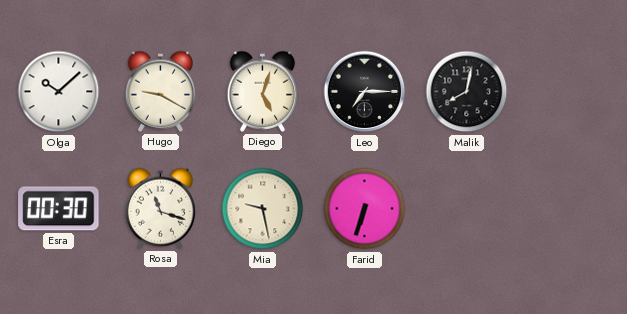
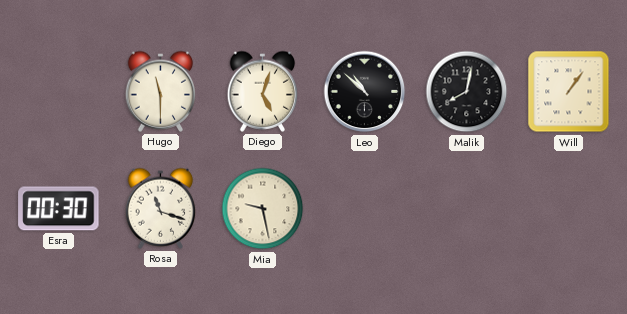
Olga: 10:08 -> none
Hugo: 9:20 -> 11:30
Leo: 7:15 -> 10:52
Will: none -> 1:06
Farid: 6:33 -> none
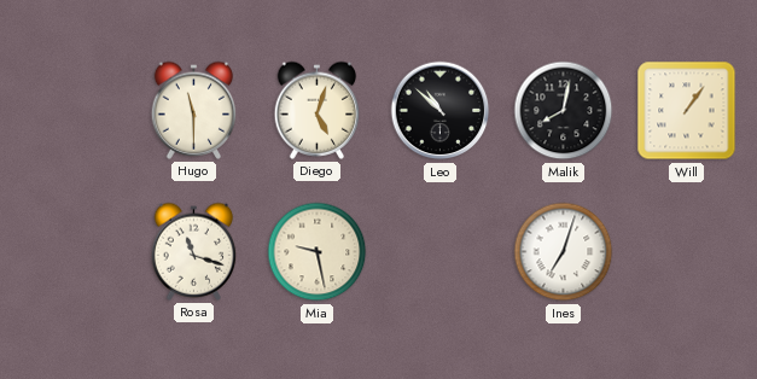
Esra: 00:30 -> none
Ines: none -> 7:03
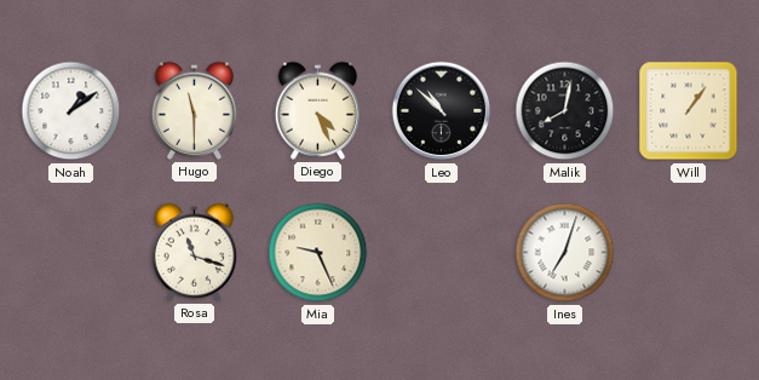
Noah: none -> 1:09
Diego: 5:03 -> 4:26
Mia: 9:28 -> 9:26
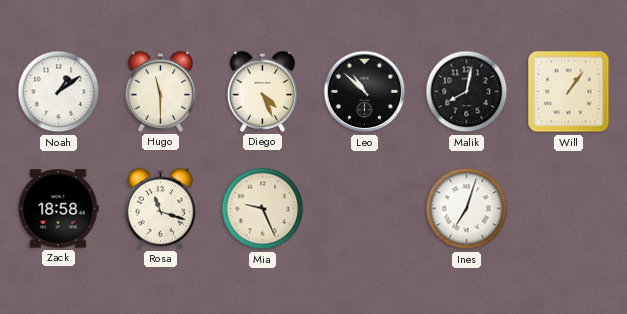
Zack: none -> 18:58
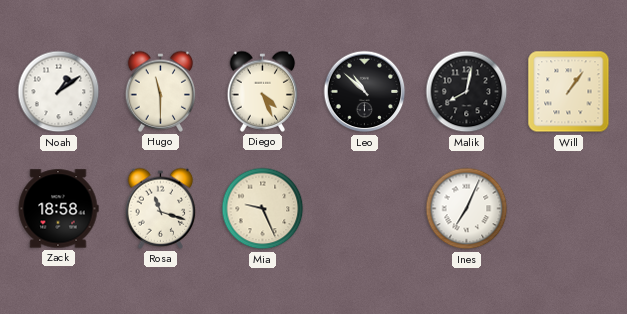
Ines: 7:03 -> 7:04
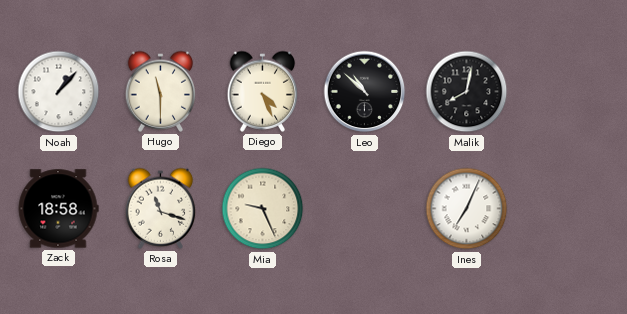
Noah: 1:09 -> 1:07
Will: 1:06 -> none
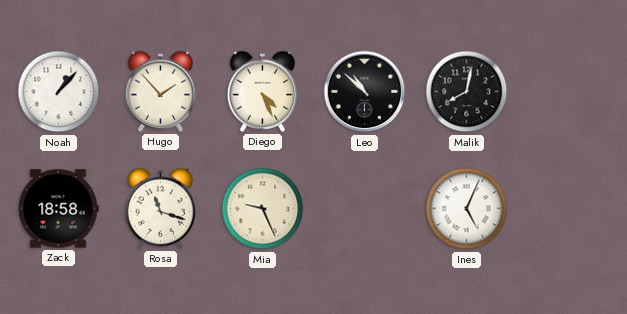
Hugo: 11:30 -> 1:53
Ines: 7:04 -> 5:04
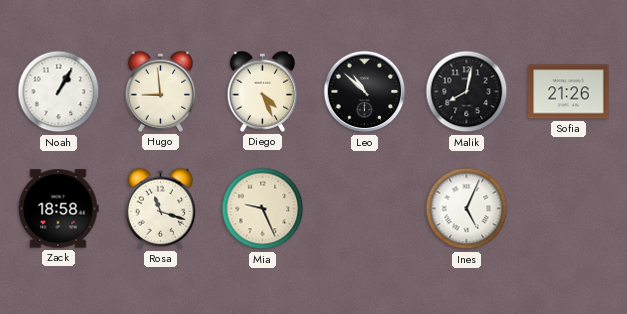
Noah: 1:07 -> 1:05
Hugo: 1:53 -> 8:59
Sofia: none -> 21:26
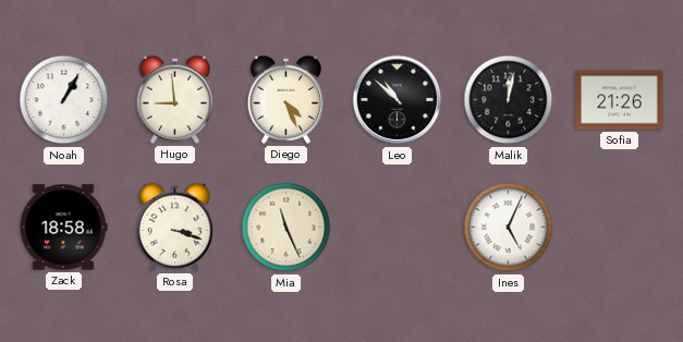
Malik: 8:02 -> 12:02
Rosa: 11:18 -> 3:18
Mia: 9:26 -> 11:26
